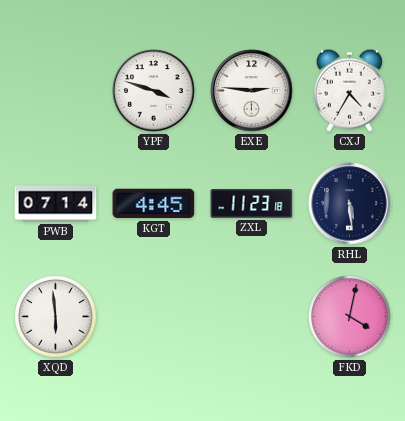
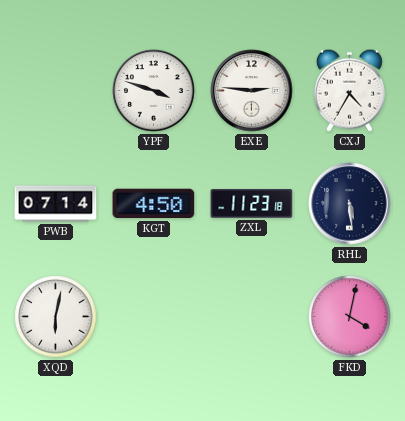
KGT: 4:45 -> 4:50
XQD: 5:59 -> 6:02
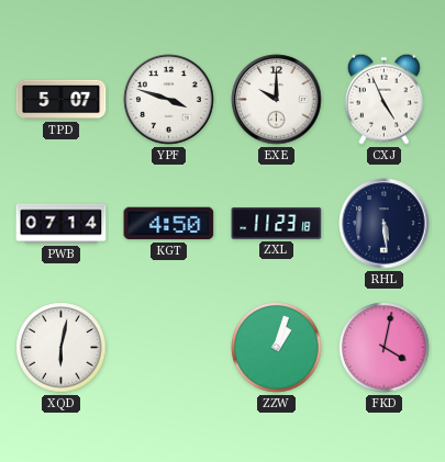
TPD: none -> 5:07
EXE: 2:46 -> 10:00
CXJ: 4:35 -> 4:56
ZZW: none -> 1:03
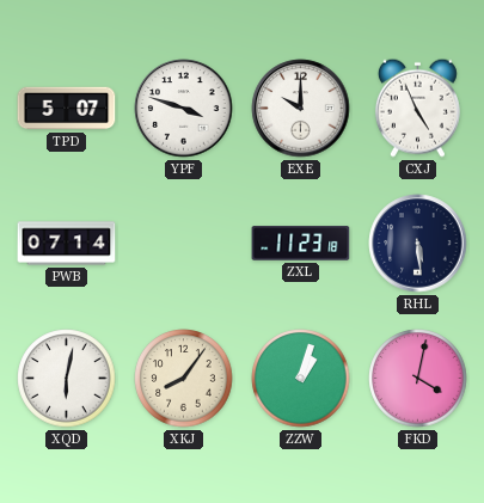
KGT: 4:50 -> none
XKJ: none -> 8:06
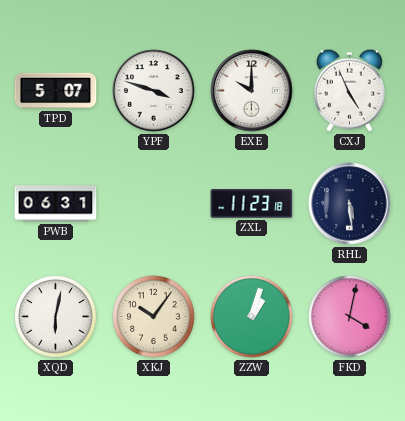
PWB: 07:14 -> 06:31
XKJ: 8:06 -> 10:06
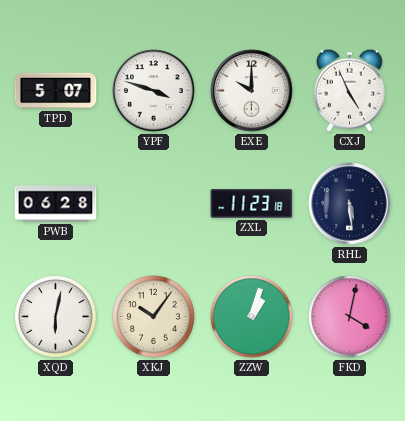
PWB: 06:31 -> 06:28
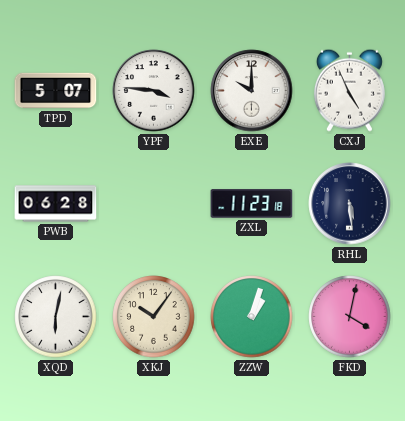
YPF: 3:48 -> 3:46
